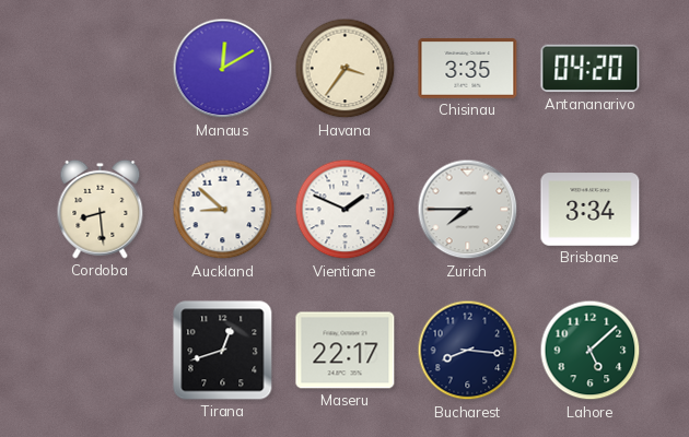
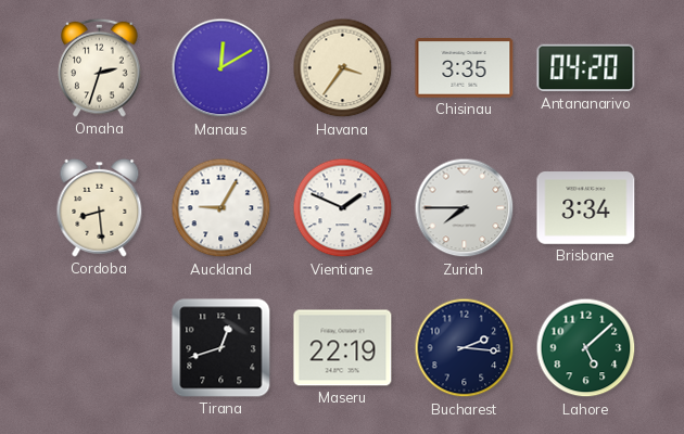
Omaha: none -> 2:33
Auckland: 8:52 -> 9:05
Maseru: 22:17 -> 22:19
Bucharest: 8:16 -> 2:16
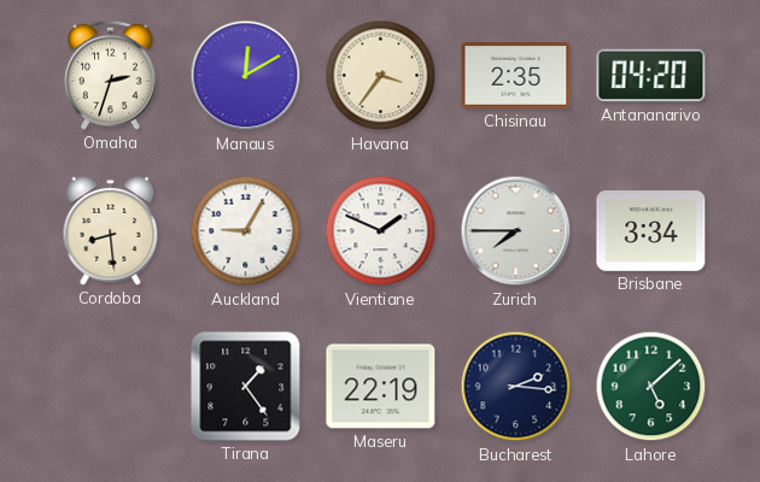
Chisinau: 3:35 -> 2:35
Tirana: 12:42 -> 1:24
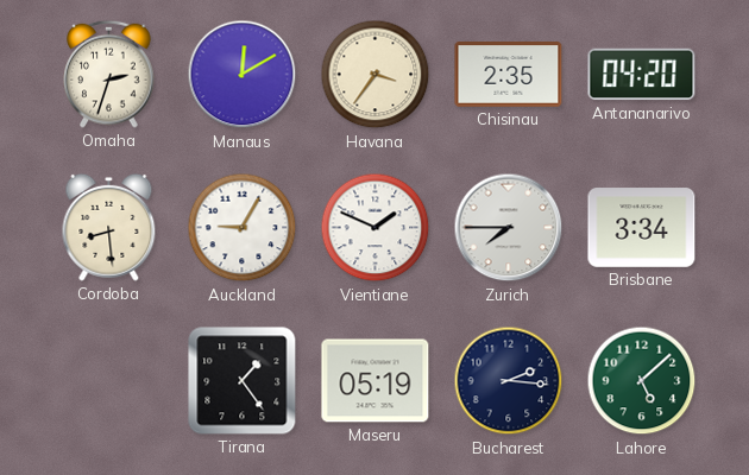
Maseru: 22:19 -> 05:19
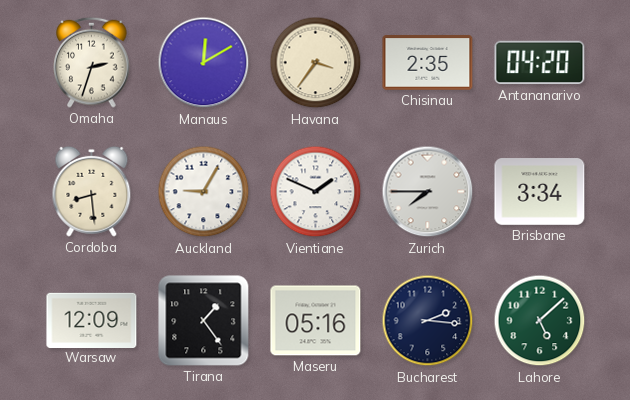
Warsaw: none -> 12:09
Maseru: 05:19 -> 05:16
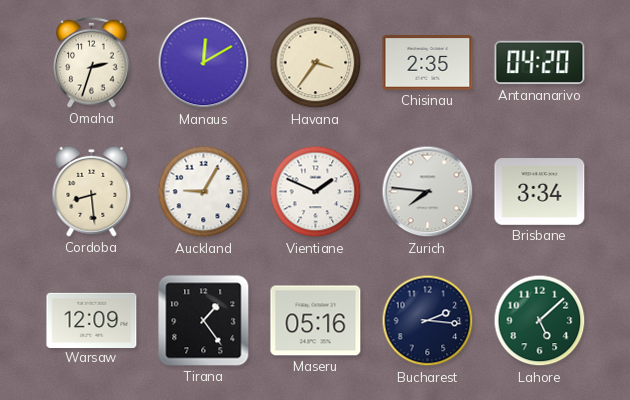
Zurich: 7:45 -> 7:46
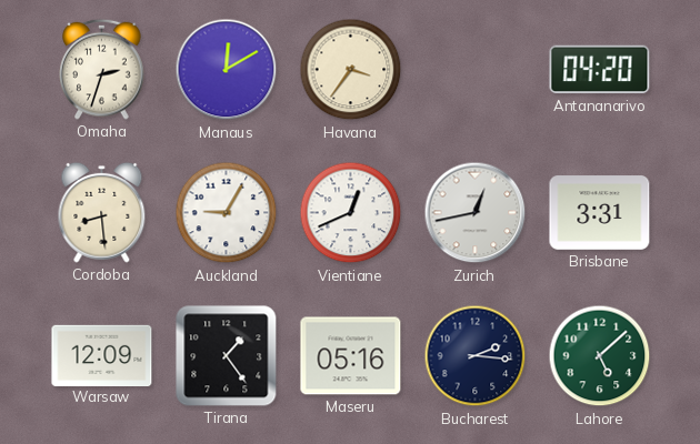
Chisinau: 2:35 -> none
Vientiane: 1:49 -> 12:41
Zurich: 7:46 -> 12:43
Brisbane: 3:34 -> 3:31
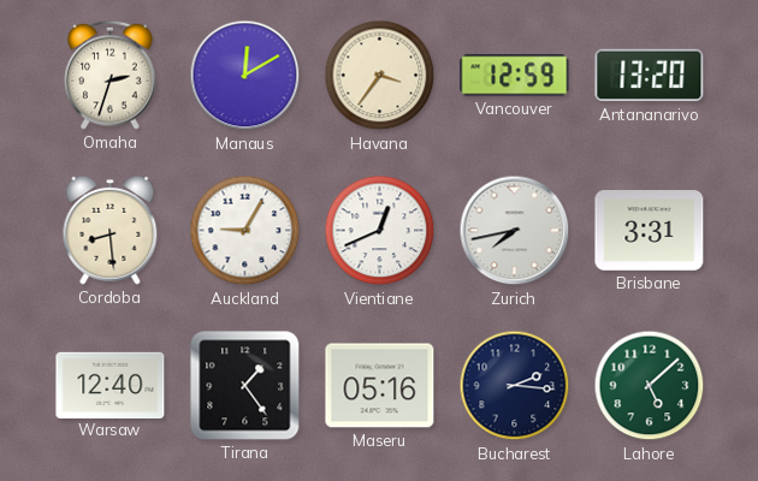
Vancouver: none -> 12:59
Antananarivo: 04:20 -> 13:20
Zurich: 12:43 -> 7:43
Warsaw: 12:09 -> 12:40
